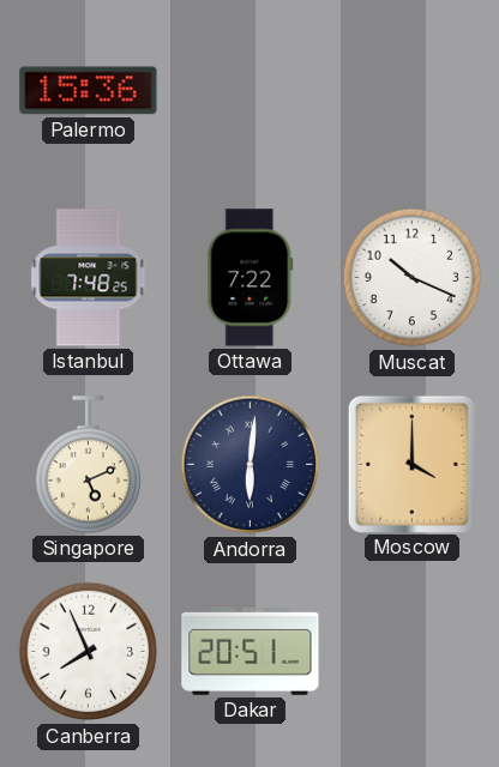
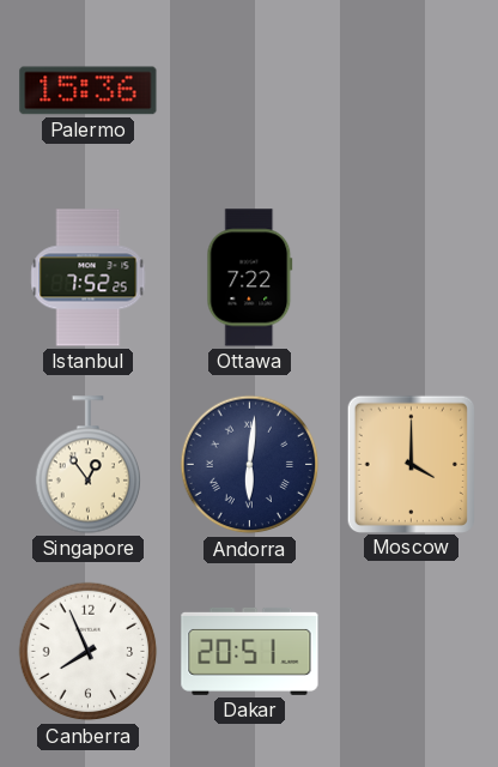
Istanbul: 7:48 -> 7:52
Muscat: 10:19 -> none
Singapore: 5:11 -> 12:54
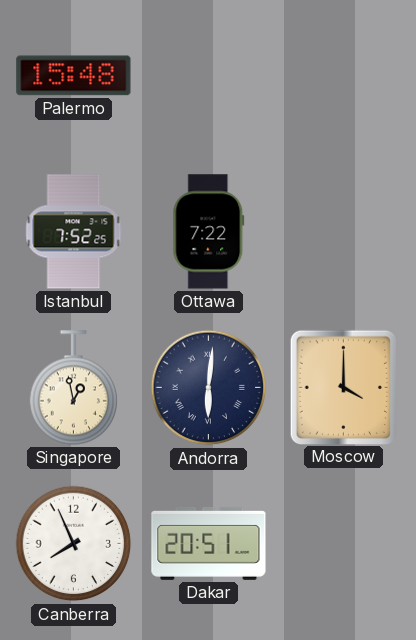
Palermo: 15:36 -> 15:48
Singapore: 12:54 -> 12:58
